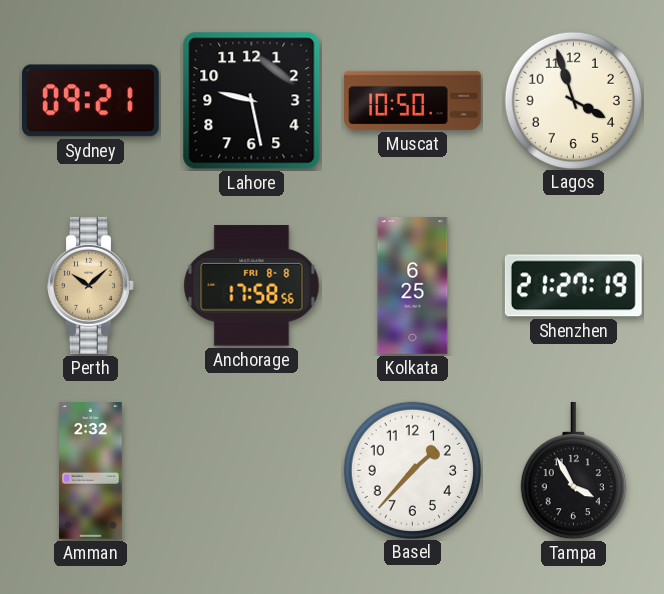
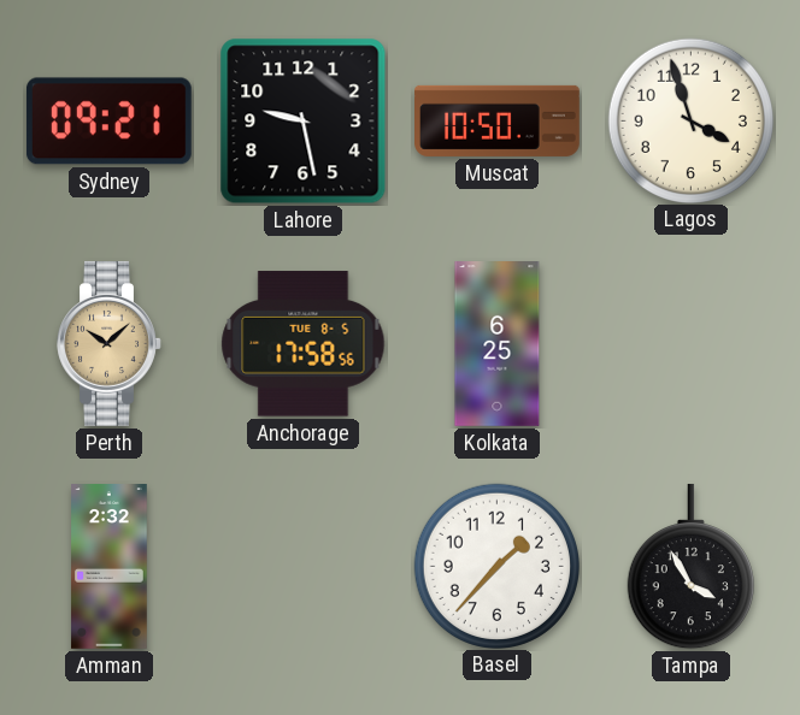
Anchorage date: FRI 8-8 -> TUE 8-5
Shenzhen: 21:27 -> none
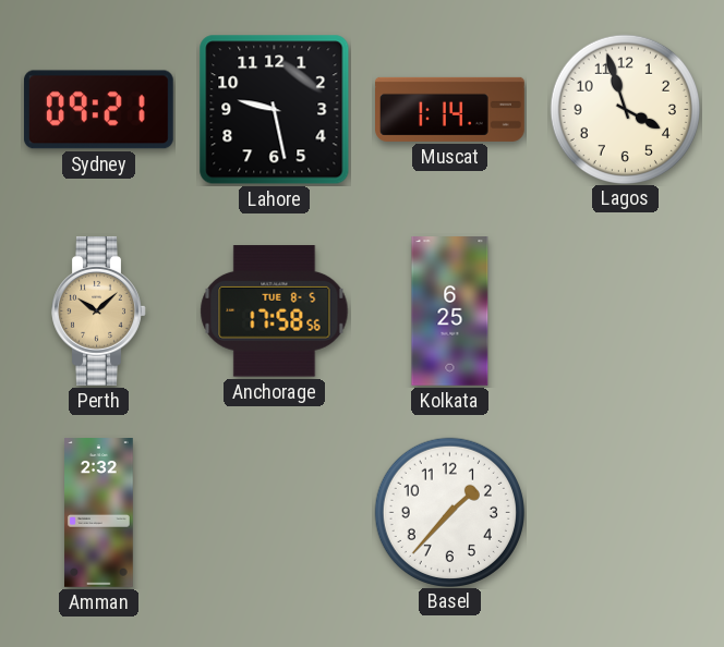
Muscat: 10:50 -> 1:14
Tampa: 3:55 -> none
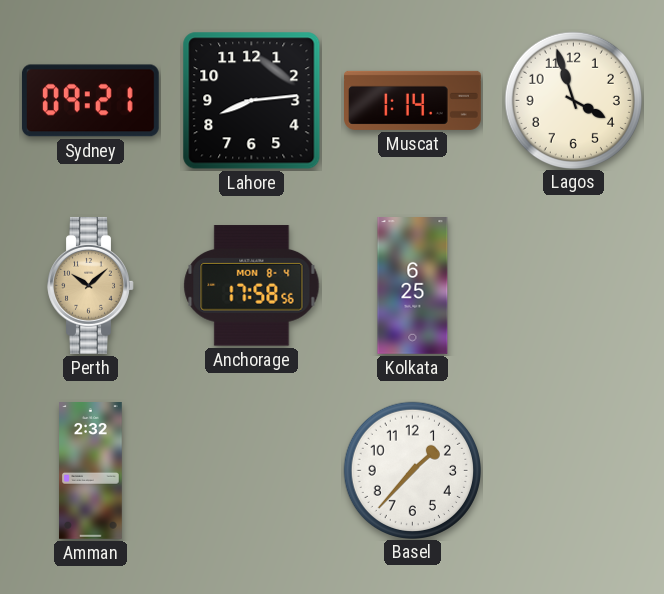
Lahore: 9:28 -> 8:14
Anchorage date: TUE 8-5 -> MON 8-4
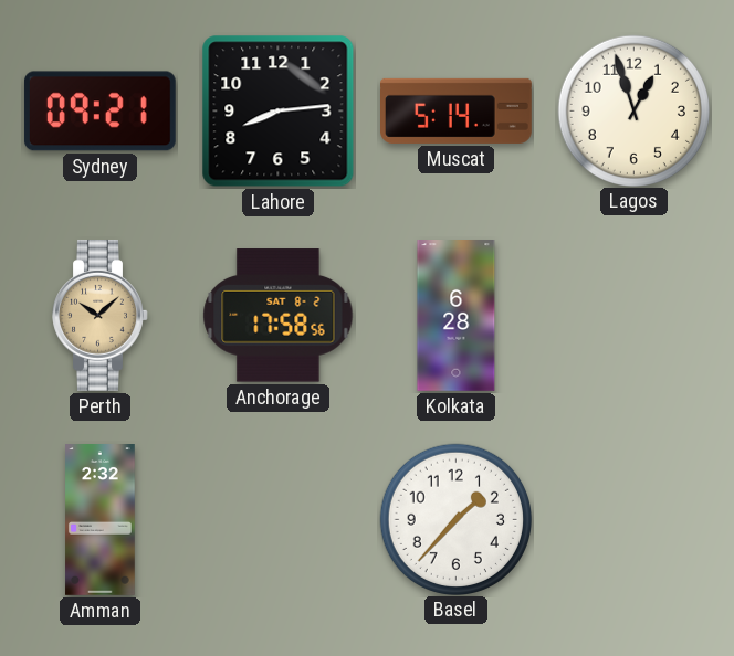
Muscat: 1:14 -> 5:14
Lagos: 3:57 -> 12:57
Anchorage date: MON 8-4 -> SAT 8-2
Kolkata: 6:25 -> 6:28
